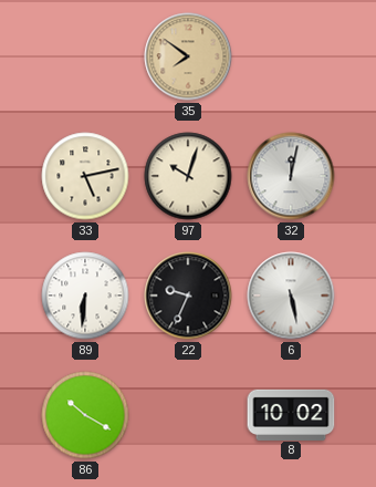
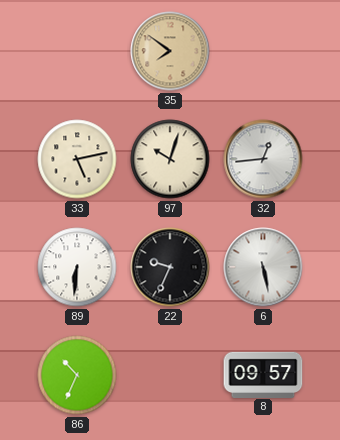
32: 12:02 -> 12:44
86: 10:20 -> 10:34
8: 10:02 -> 09:57
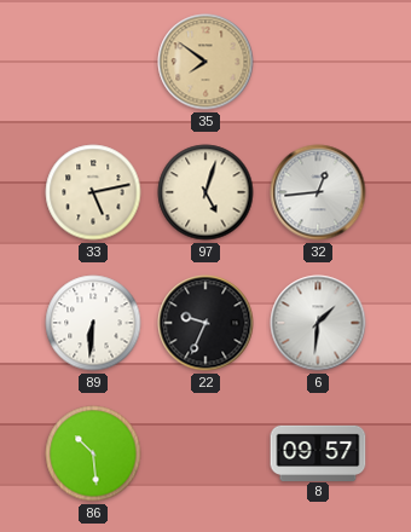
97: 10:03 -> 5:03
6: 5:28 -> 1:31
86: 10:34 -> 10:29
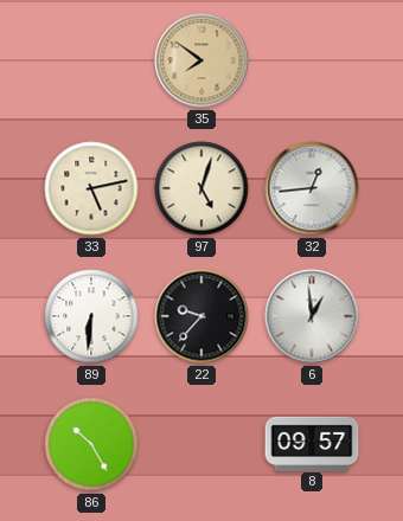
22: 9:34 -> 9:37
6: 1:31 -> 12:59
86: 10:29 -> 10:25
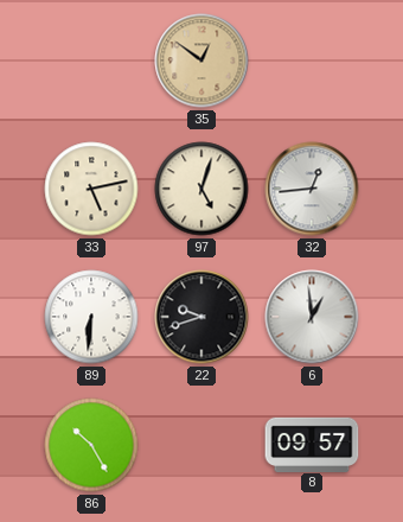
35: 7:51 -> 12:51
22: 9:37 -> 9:42
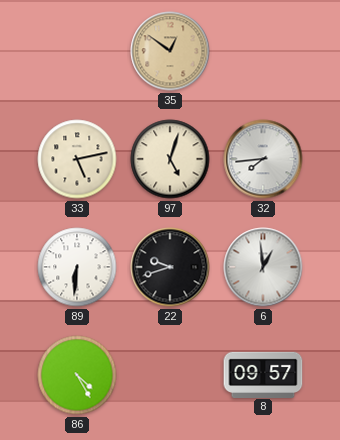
32: 12:44 -> 7:44
86: 10:25 -> 4:25
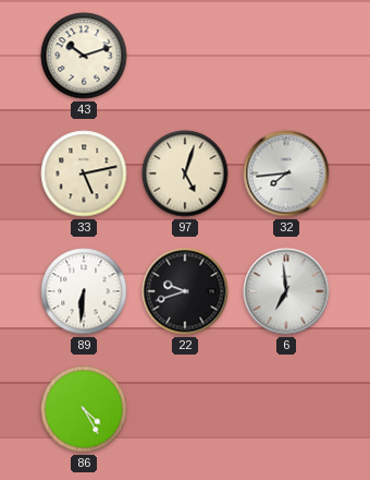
43: none -> 10:12
35: 12:51 -> none
6: 12:59 -> 6:59
8: 09:57 -> none
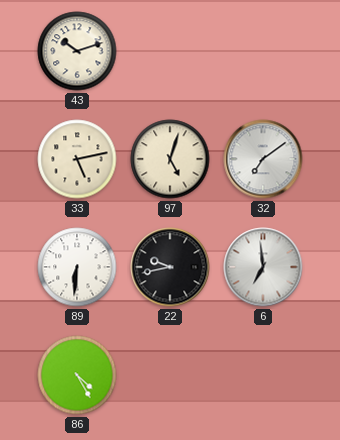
32: 7:44 -> 7:09
22: 9:42 -> 9:43
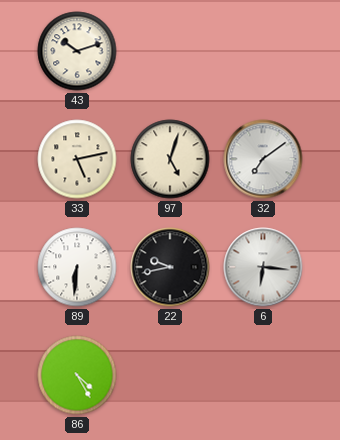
6: 6:59 -> 6:16
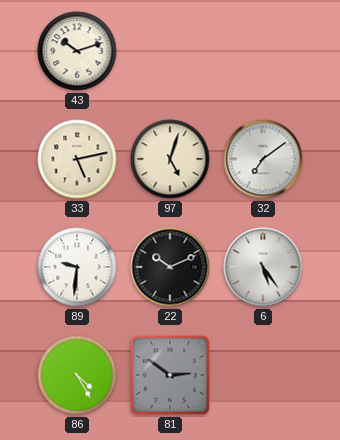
89: 6:31 -> 9:31
22: 9:43 -> 10:11
6: 6:16 -> 5:24
81: none -> 2:51
